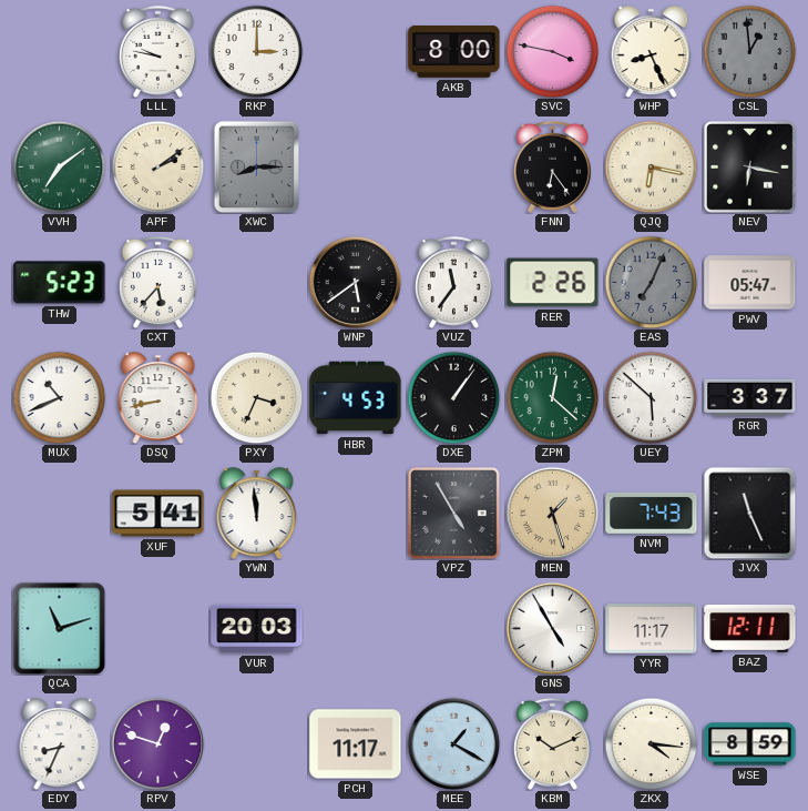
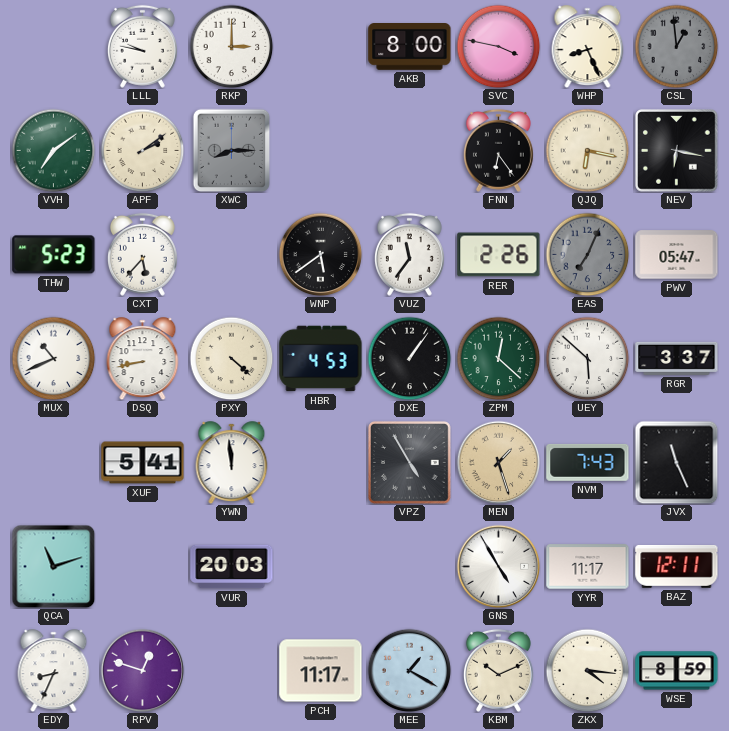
PXY: 3:34 -> 4:22
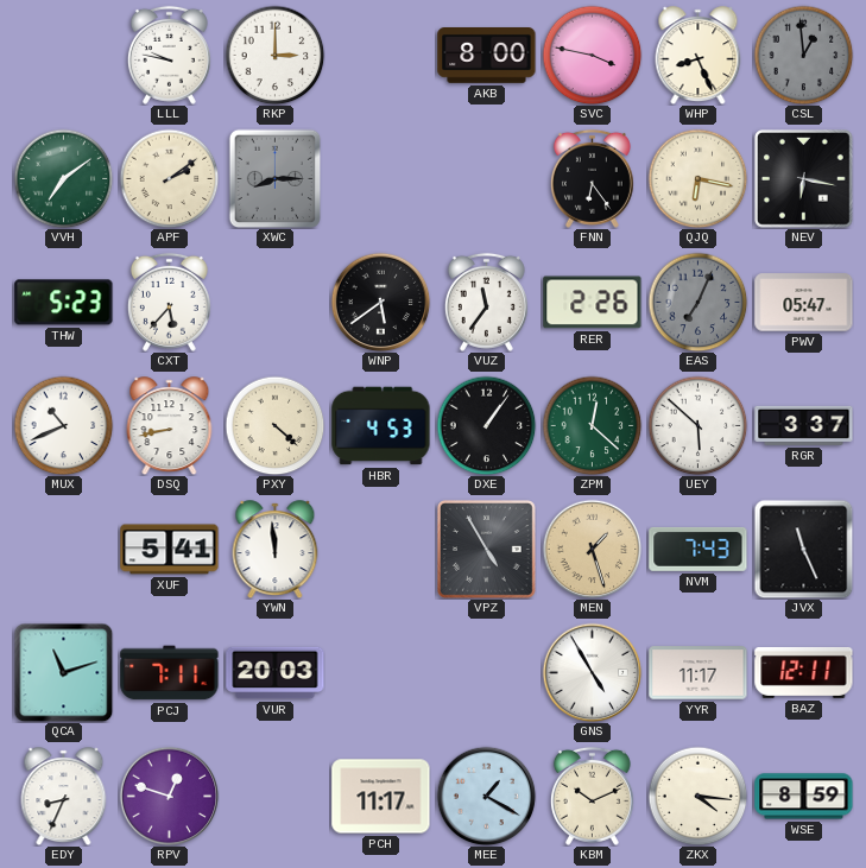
PCJ: none -> 7:11
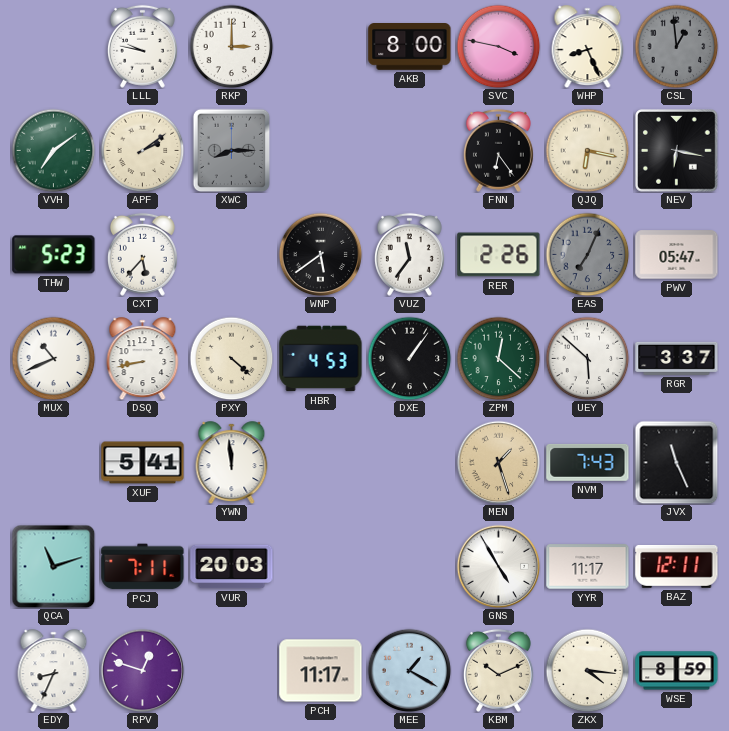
VPZ: 4:55 -> none
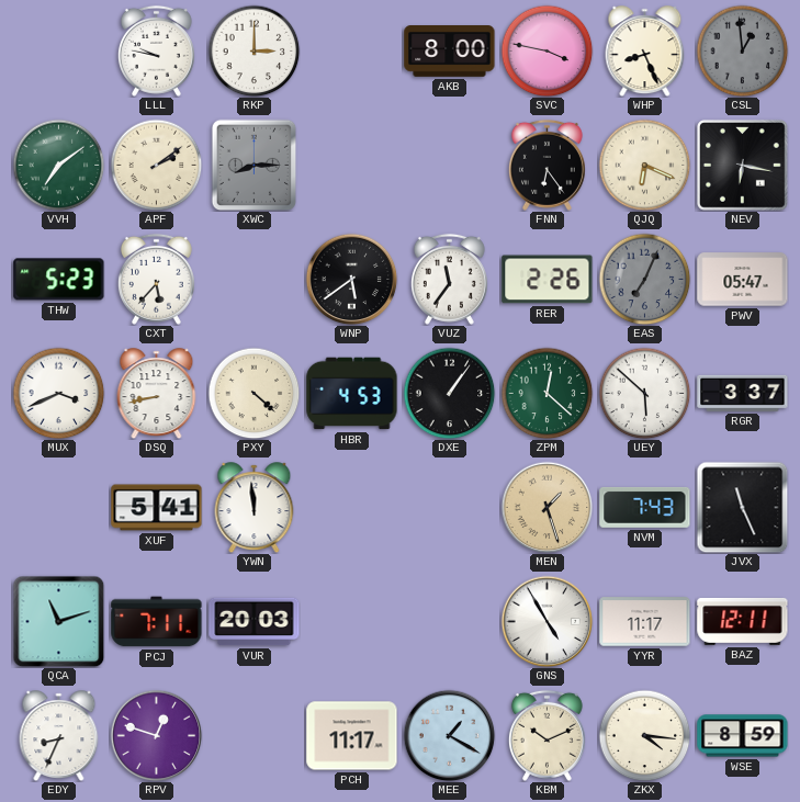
QJQ: 6:17 -> 6:19
MUX: 10:41 -> 3:41
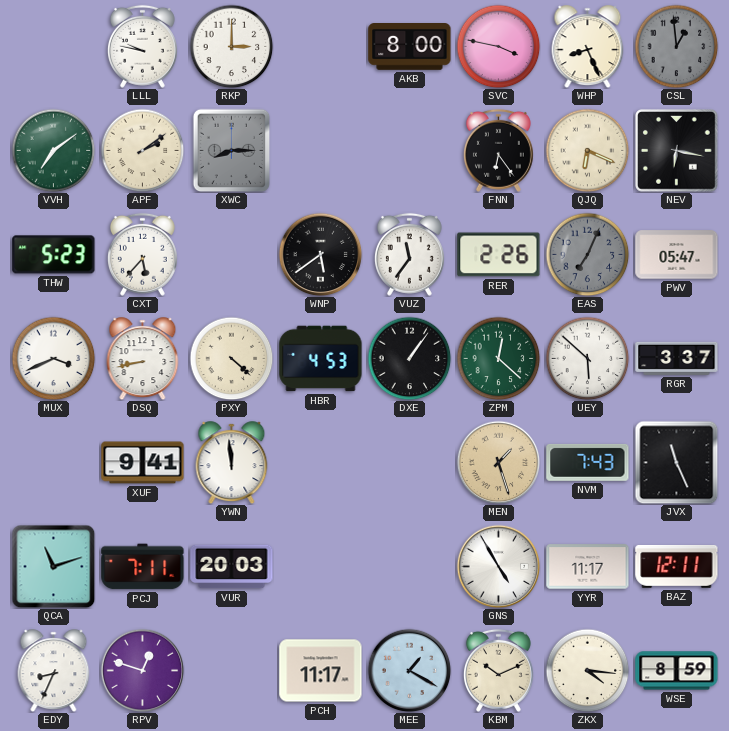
XUF: 5:41 -> 9:41
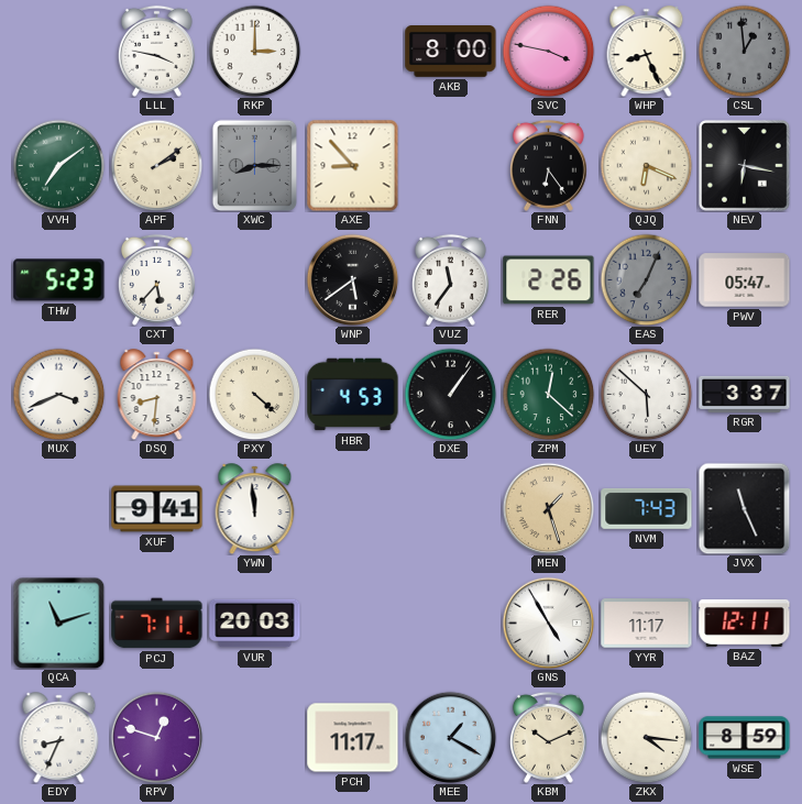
LLL: 9:47 -> 3:47
AXE: none -> 8:53
DSQ: 8:43 -> 8:31
